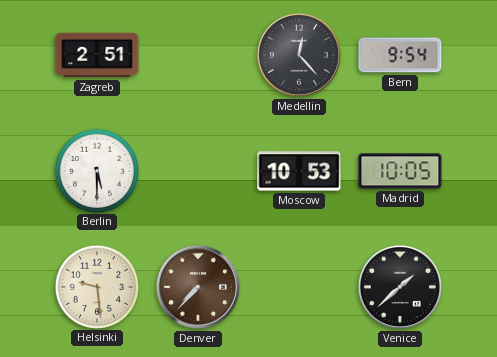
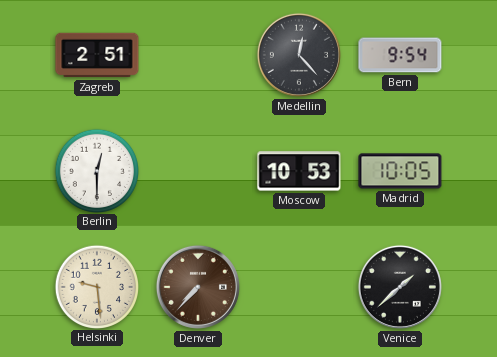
Berlin: 5:30 -> 12:30
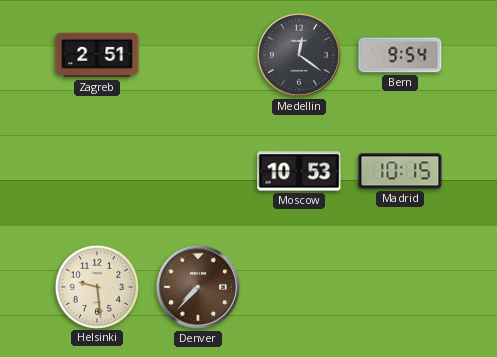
Medellin: 12:23 -> 12:21
Berlin: 12:30 -> none
Madrid: 10:05 -> 10:15
Venice: 1:38 -> none
